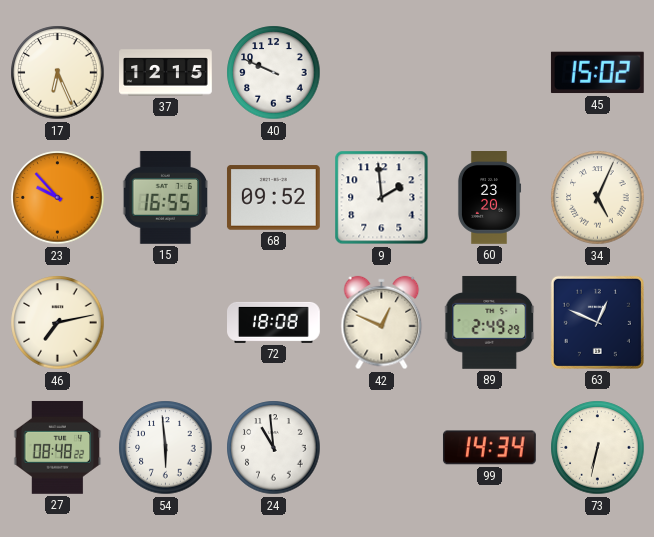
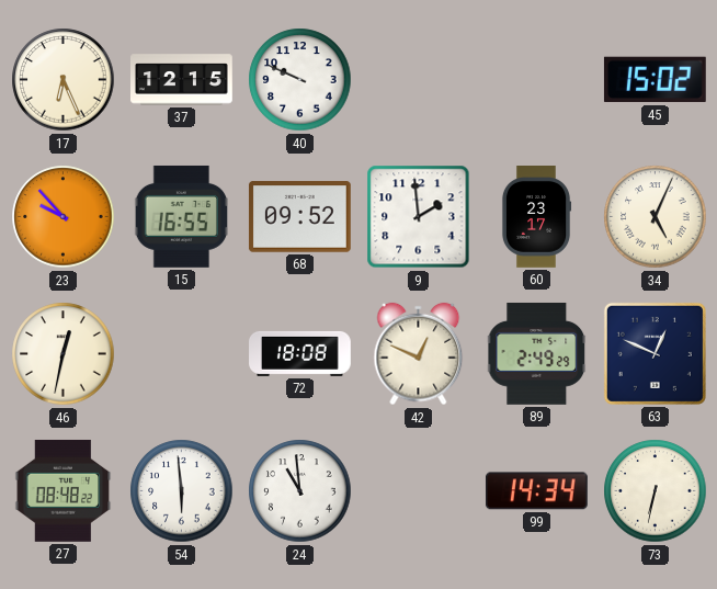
60: 23:20 -> 23:17
46: 7:13 -> 12:32
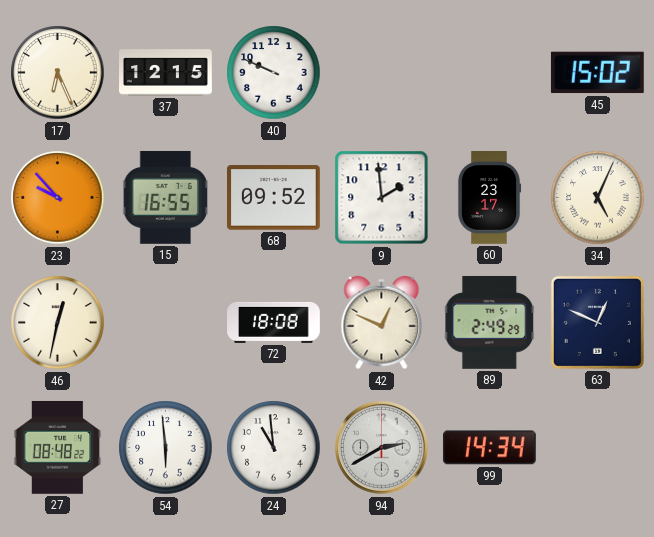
94: none -> 2:40
73: 6:32 -> none
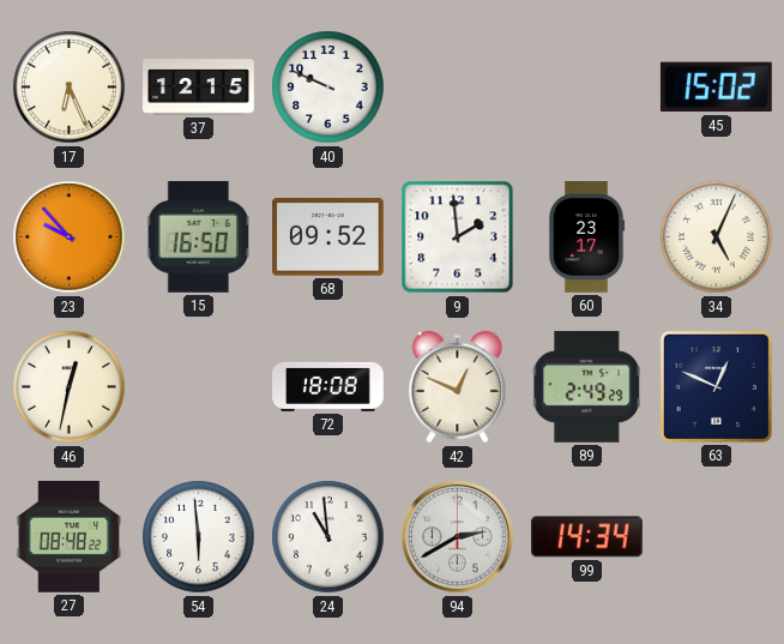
15: 16:55 -> 16:50
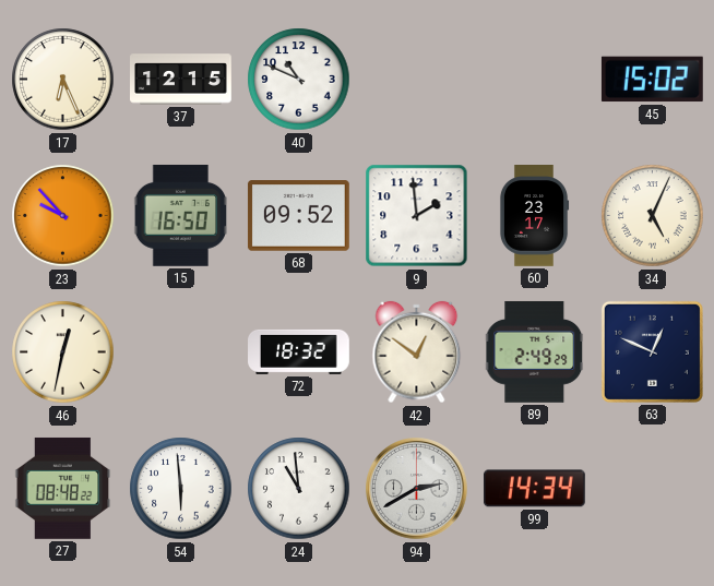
40: 9:49 -> 10:49
72: 18:08 -> 18:32
42: 12:49 -> 12:51
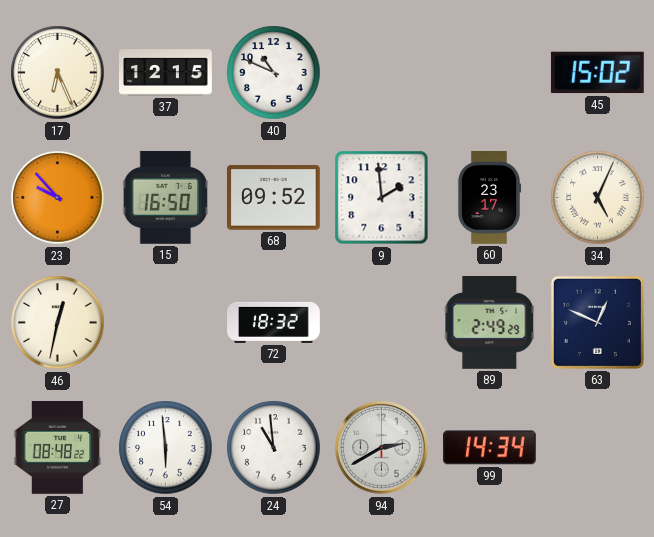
42: 12:51 -> none
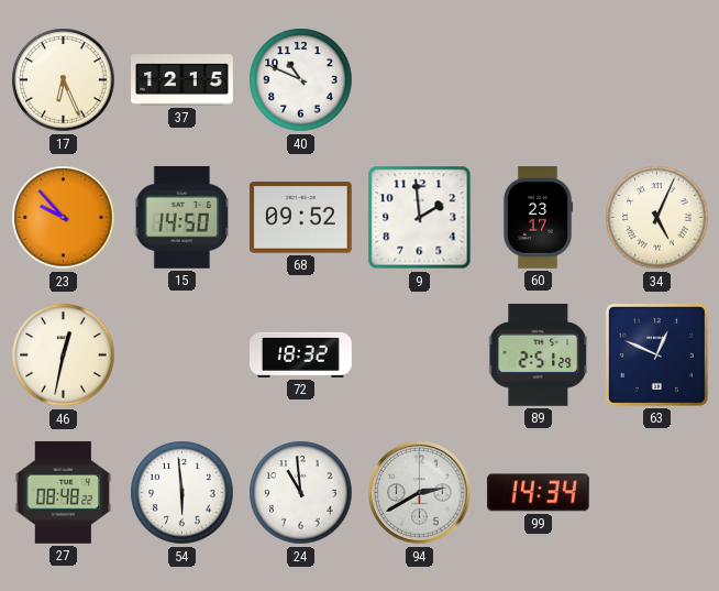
45: 15:02 -> none
15: 16:50 -> 14:50
89: 2:49 -> 2:51
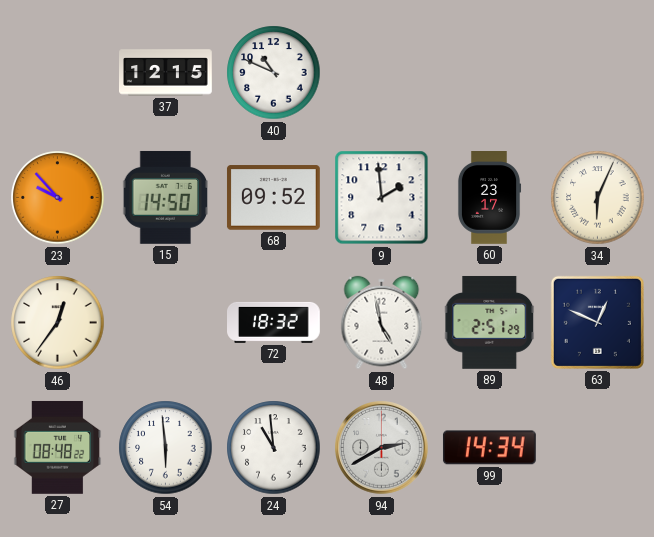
17: 6:26 -> none
34: 5:04 -> 6:04
46: 12:32 -> 12:36
48: none -> 4:58
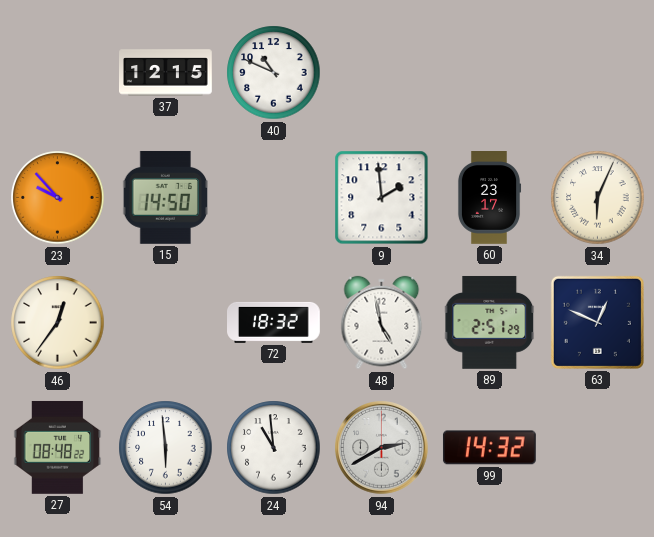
68: 09:52 -> none
99: 14:34 -> 14:32
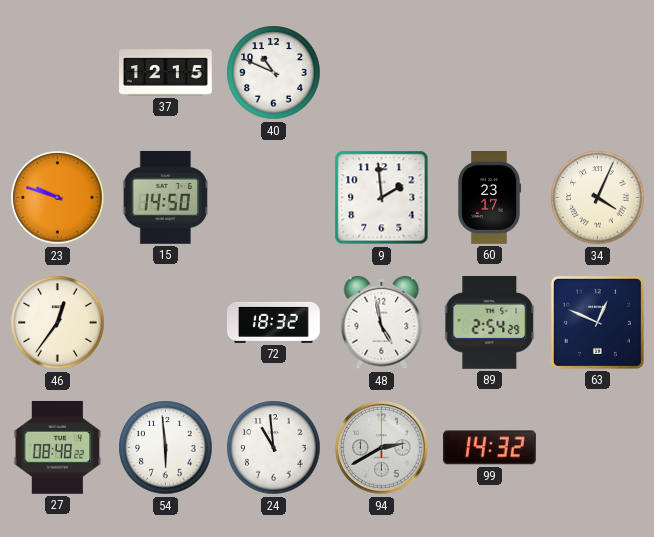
23: 9:53 -> 9:48
34: 6:04 -> 4:04
89: 2:51 -> 2:54
